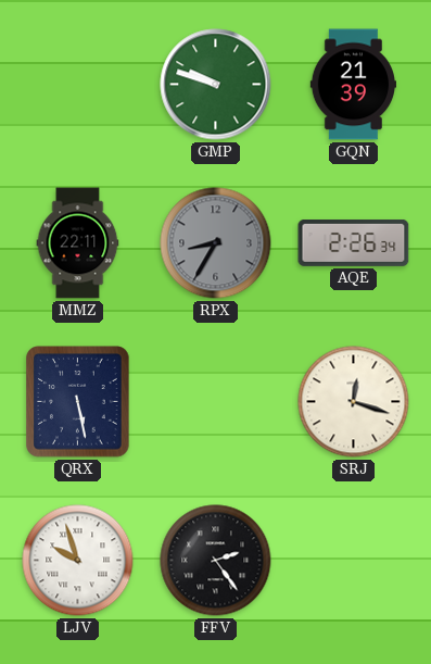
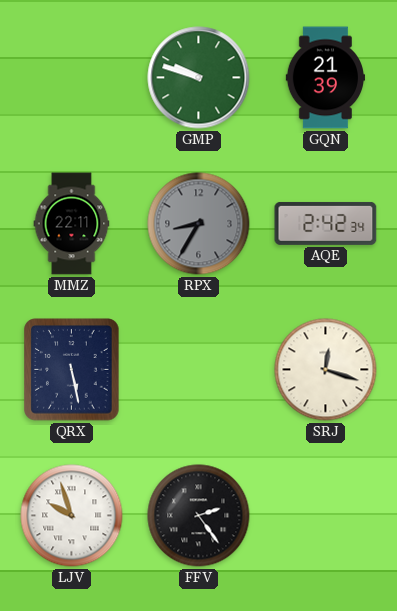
AQE: 2:26 -> 2:42
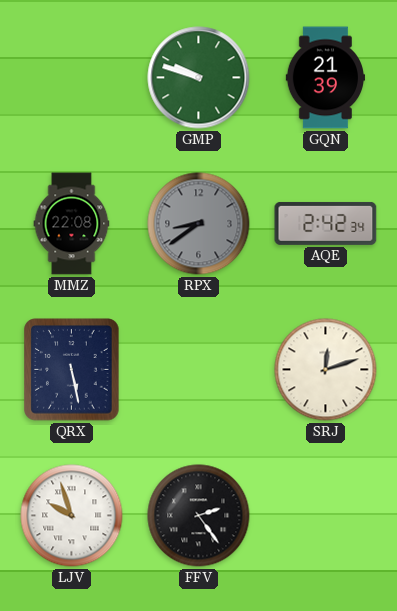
MMZ: 22:11 -> 22:08
RPX: 8:35 -> 8:39
SRJ: 12:18 -> 12:12
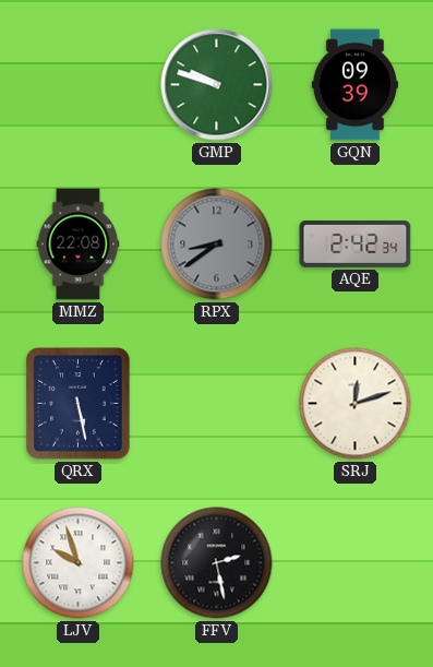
GQN: 21:39 -> 09:39
FFV: 2:24 -> 2:28
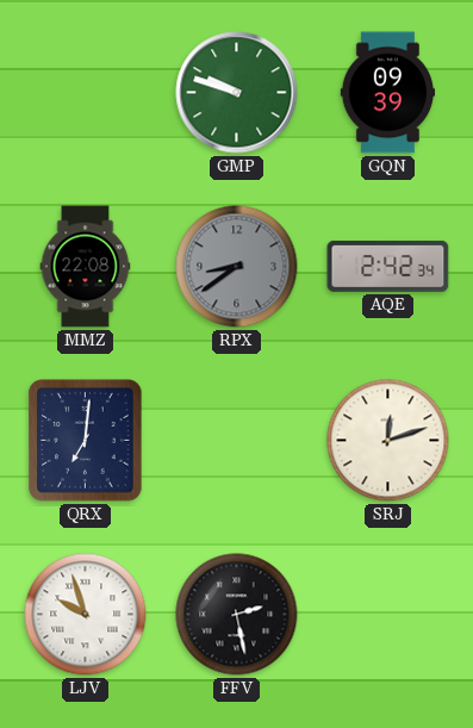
QRX: 5:28 -> 7:01
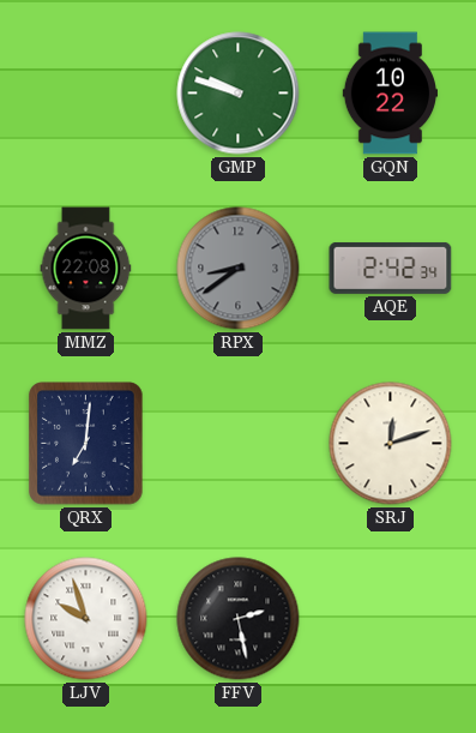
GQN: 09:39 -> 10:22
